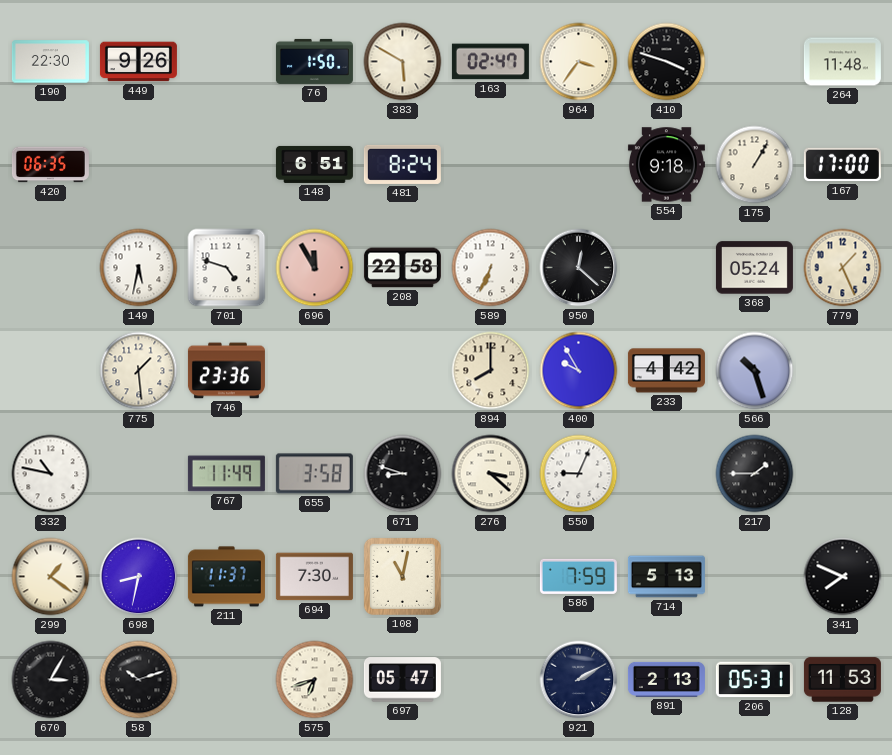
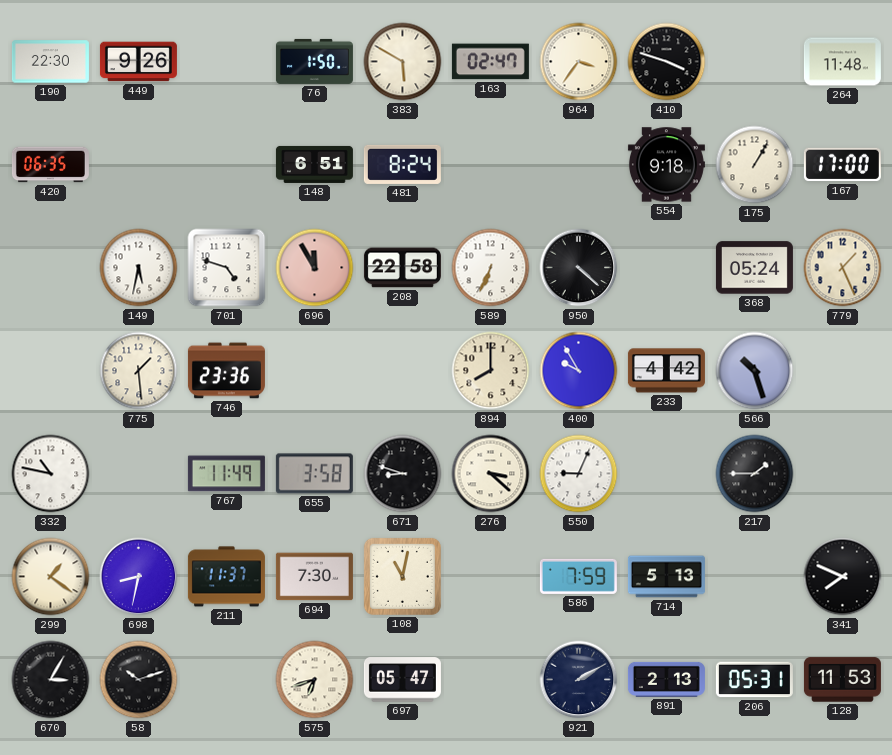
950: 12:22 -> 4:22
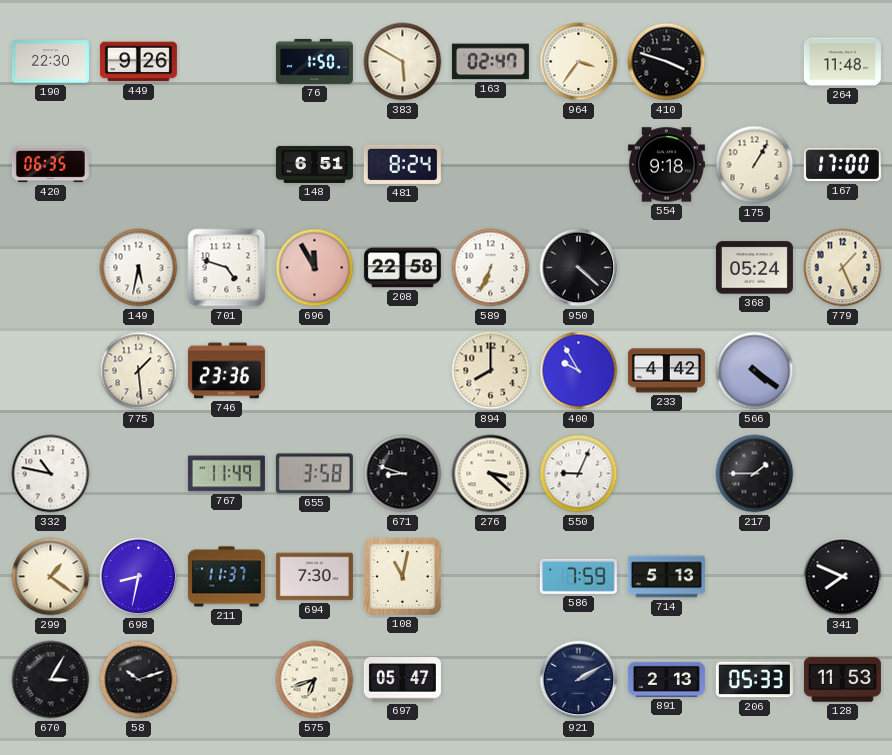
566: 10:27 -> 4:21
206: 05:31 -> 05:33
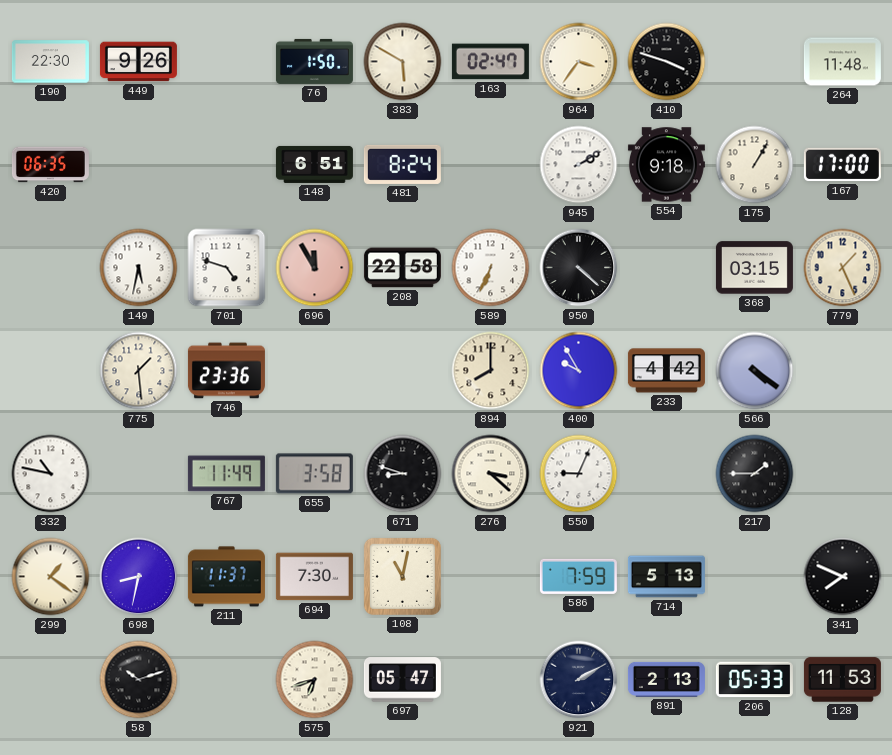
945: none -> 2:10
368: 05:24 -> 03:15
670: 3:05 -> none
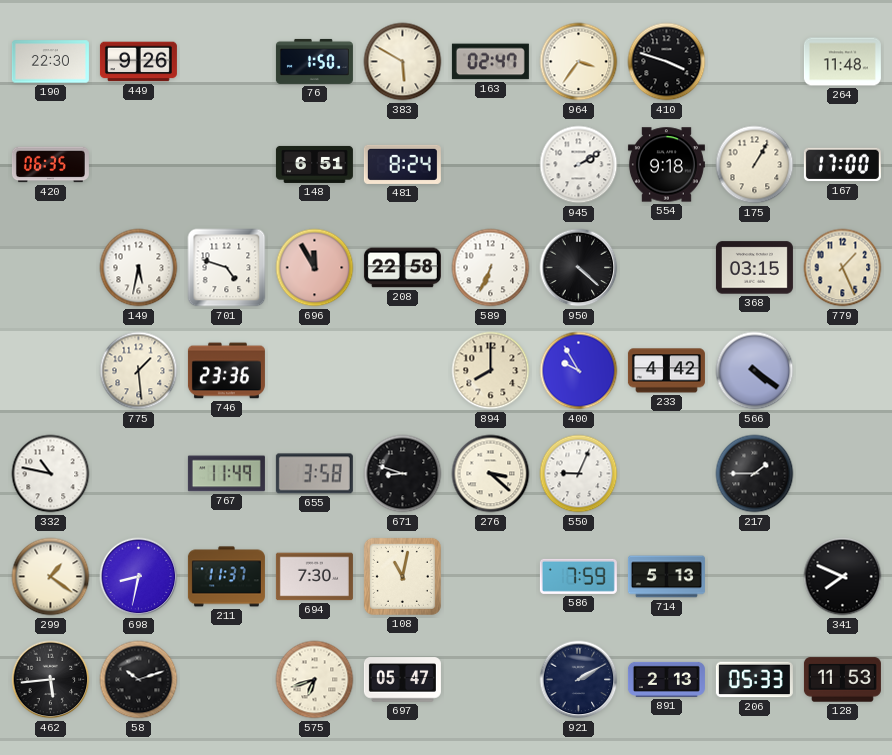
462: none -> 5:44
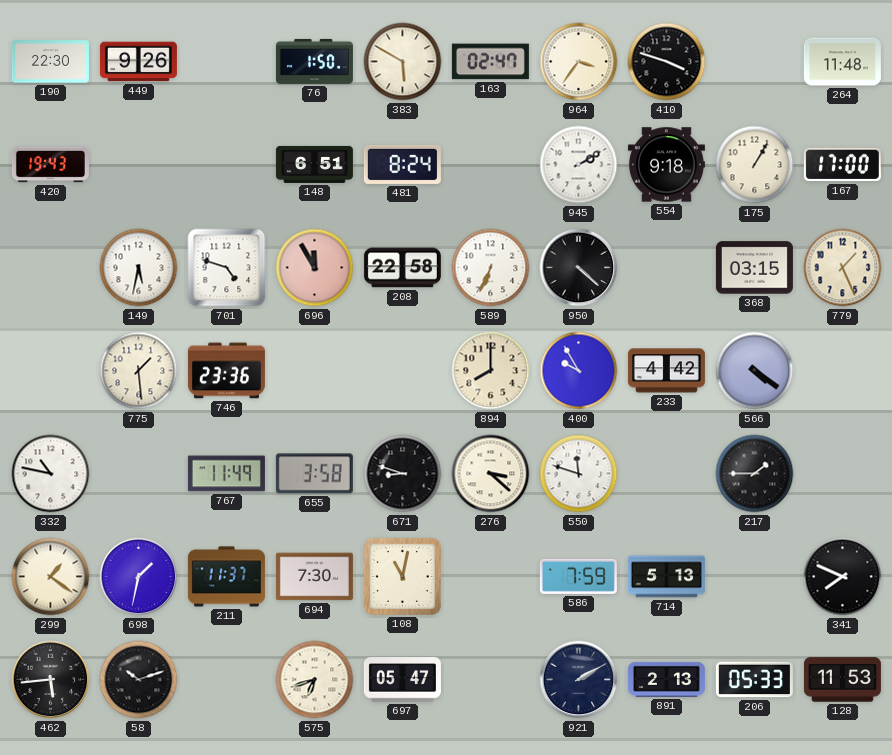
420: 06:35 -> 19:43
550: 9:04 -> 11:48
698: 8:32 -> 1:32
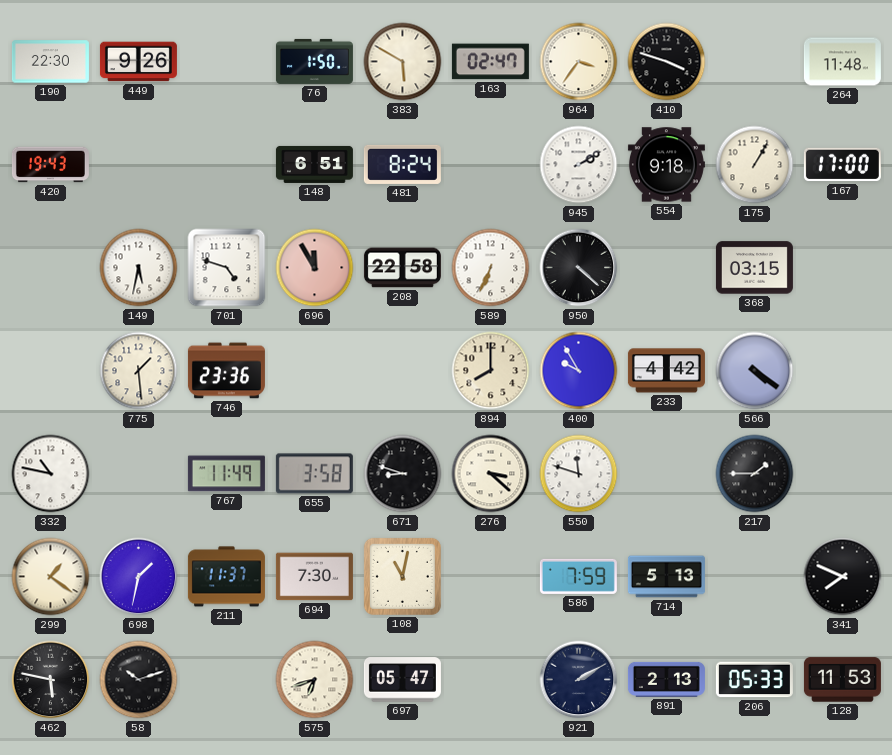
779: 1:26 -> none
462: 5:44 -> 5:47
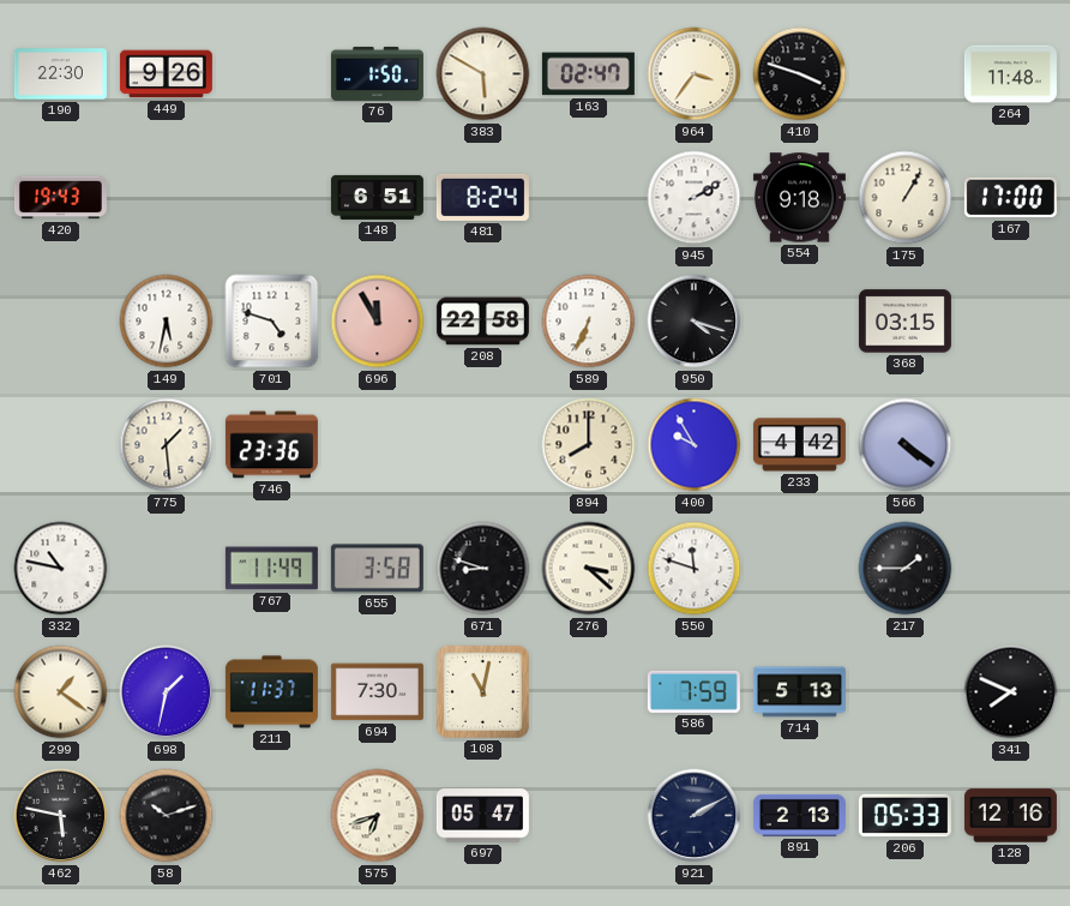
950: 4:22 -> 4:18
128: 11:53 -> 12:16
